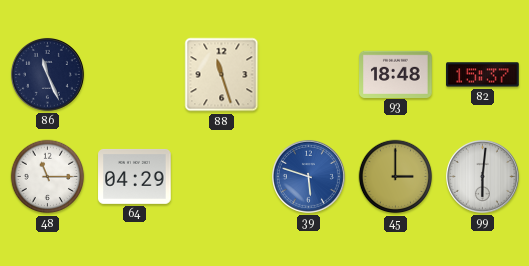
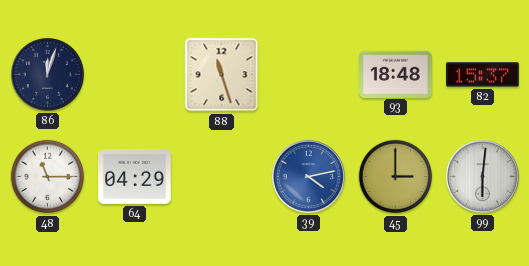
86: 11:26 -> 12:03
39: 5:48 -> 4:13
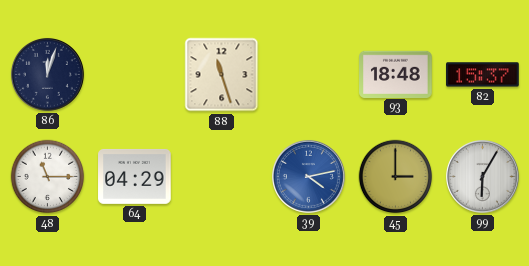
99: 6:01 -> 6:05
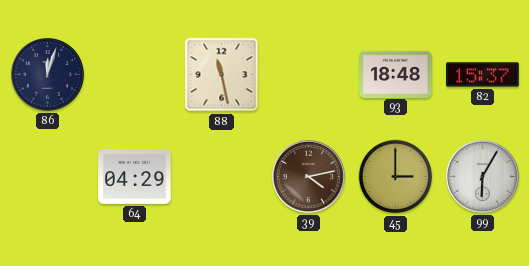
88: 11:27 -> 11:28
48: 11:15 -> none
39 dial: blue -> brown
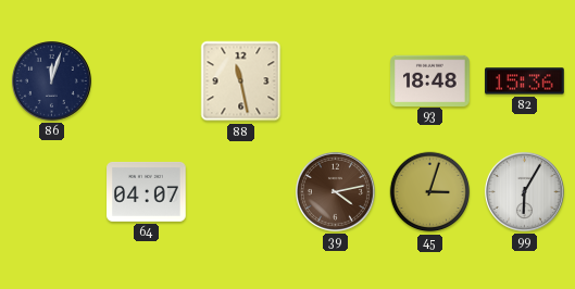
82: 15:37 -> 15:36
64: 04:29 -> 04:07
45: 3:00 -> 3:03
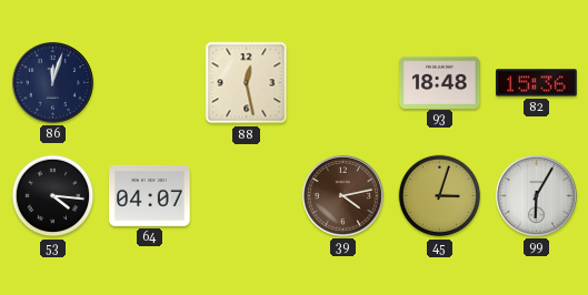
88: 11:28 -> 12:28
53: none -> 4:16
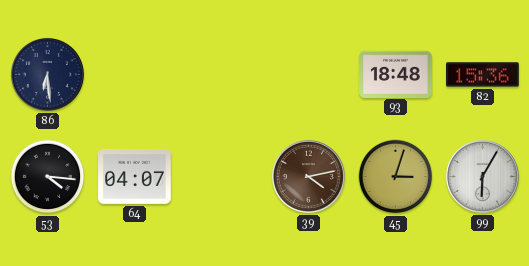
86: 12:03 -> 6:29
88: 12:28 -> none
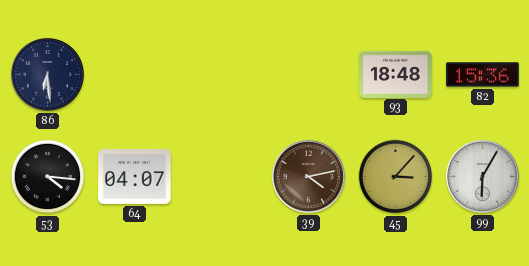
45: 3:03 -> 3:07
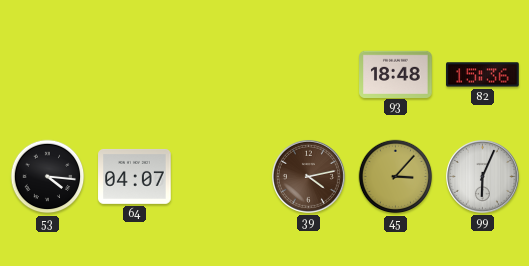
86: 6:29 -> none
99: 6:05 -> 6:04
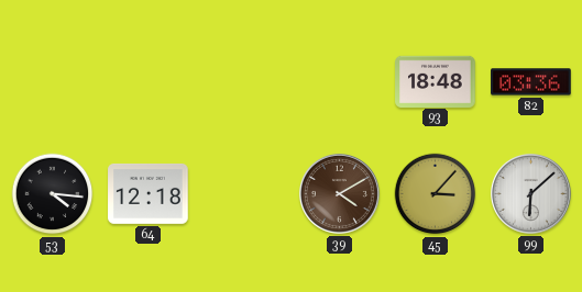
82: 15:36 -> 03:36
64: 04:07 -> 12:18
39: 4:13 -> 4:10
99: 6:04 -> 6:08
